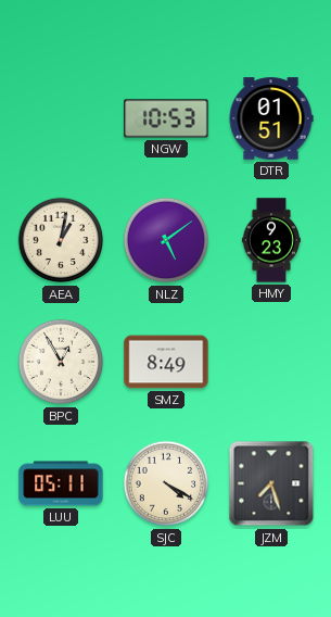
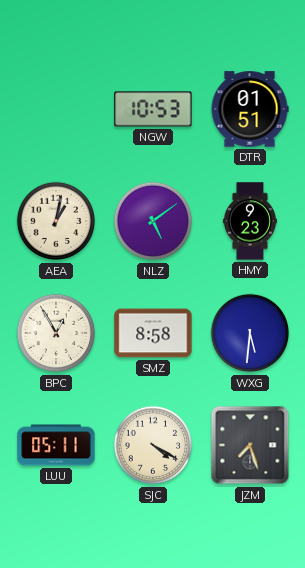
SMZ: 8:49 -> 8:58
WXG: none -> 5:31
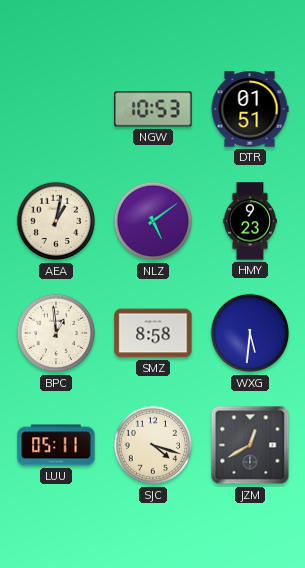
BPC: 12:55 -> 12:59
SJC: 4:20 -> 4:18
JZM: 7:27 -> 12:40
